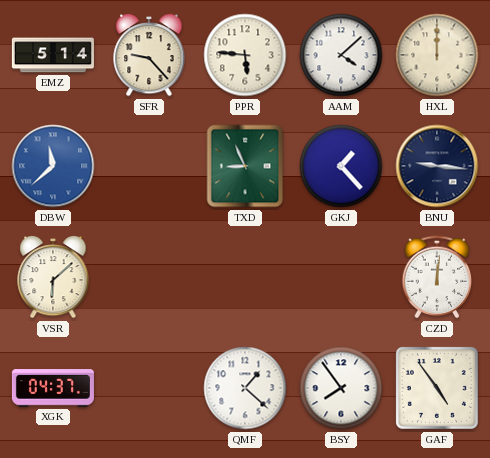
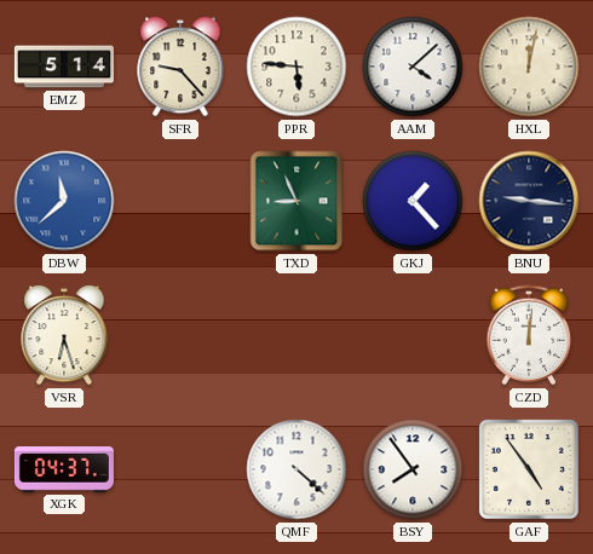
HXL: 12:00 -> 12:02
VSR: 6:08 -> 6:27
QMF: 1:22 -> 4:22
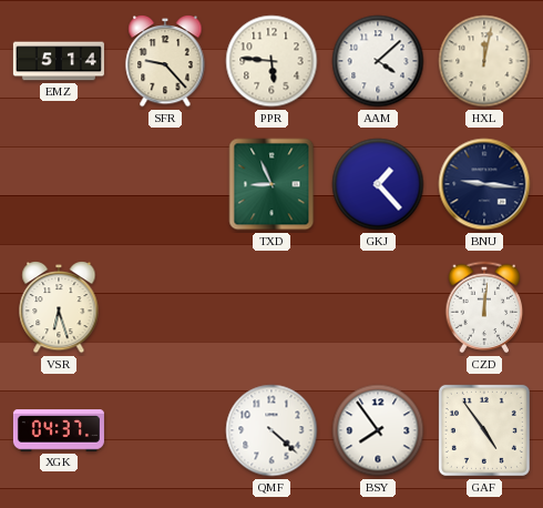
DBW: 11:38 -> none
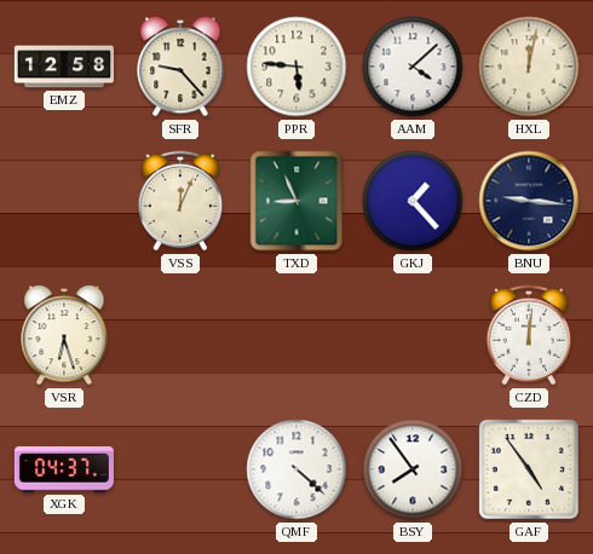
EMZ: 5:14 -> 12:58
VSS: none -> 12:04
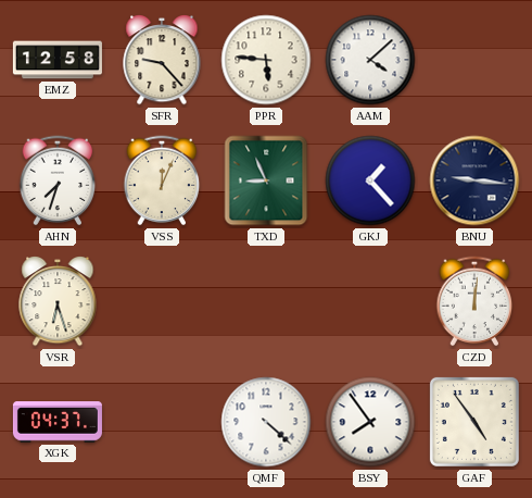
HXL: 12:02 -> none
AHN: none -> 7:33
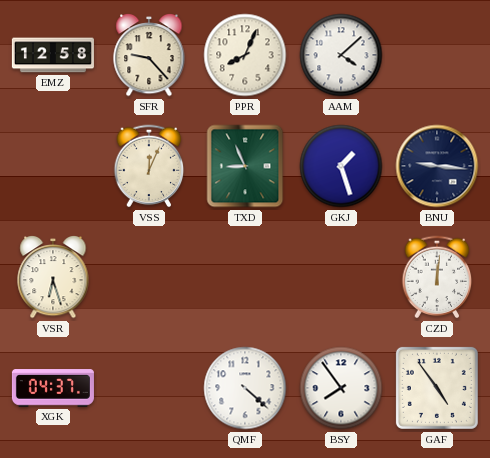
PPR: 5:46 -> 8:04
AHN: 7:33 -> none
GKJ: 1:23 -> 1:27
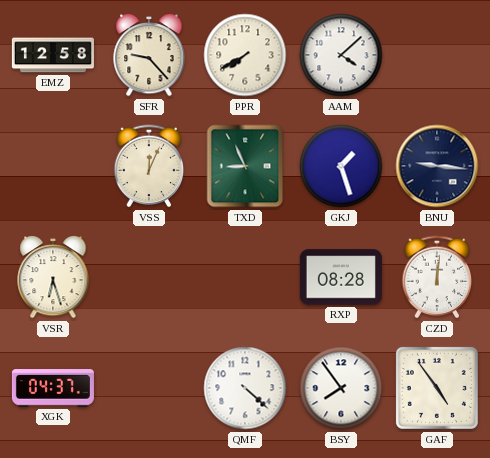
PPR: 8:04 -> 7:40
RXP: none -> 08:28
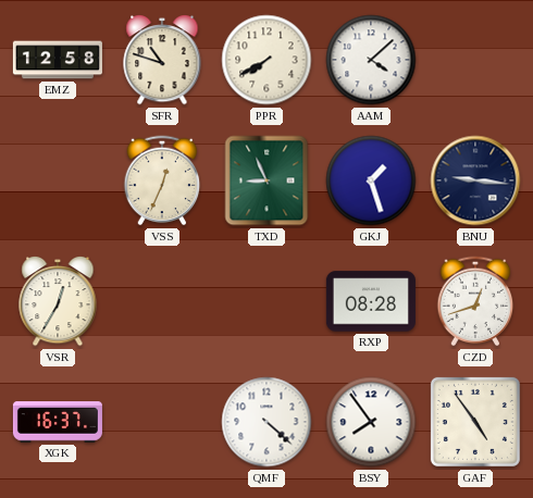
SFR: 9:23 -> 10:48
VSS: 12:04 -> 12:34
VSR: 6:27 -> 12:35
CZD: 12:01 -> 12:42
XGK: 04:37 -> 16:37
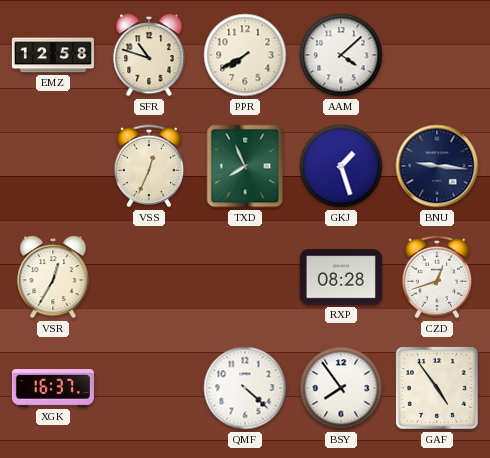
TXD: 8:56 -> 7:56
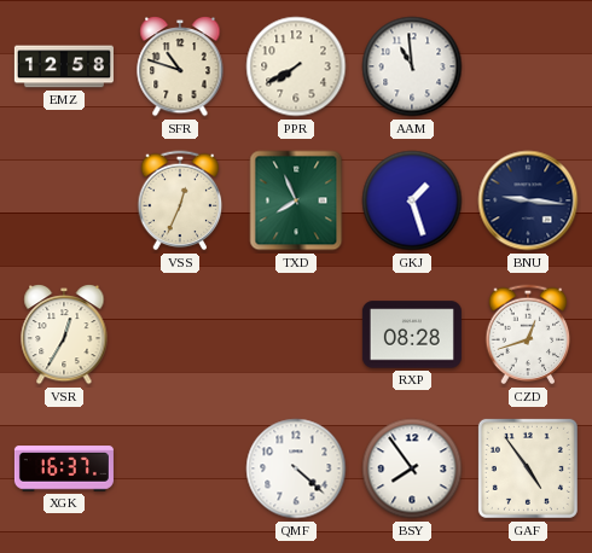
AAM: 4:08 -> 10:59
